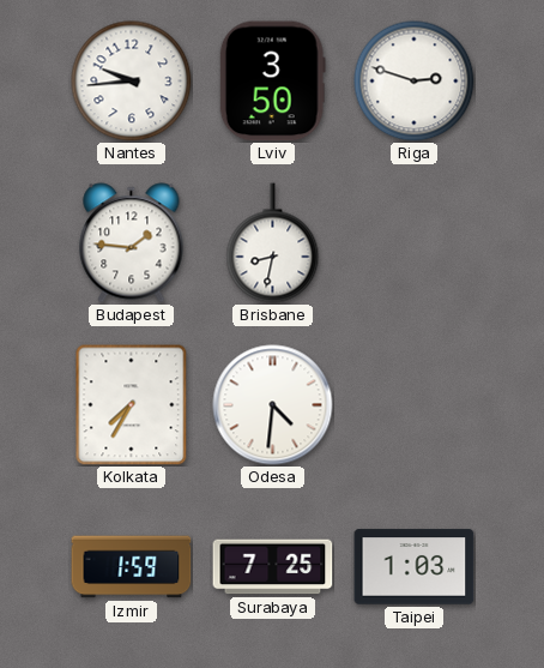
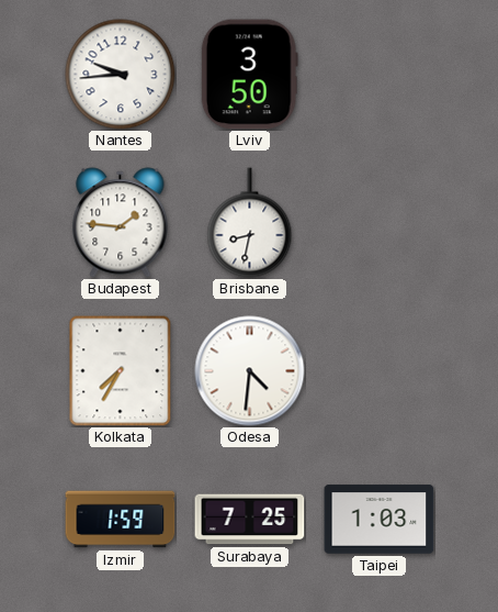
Riga: 2:48 -> none
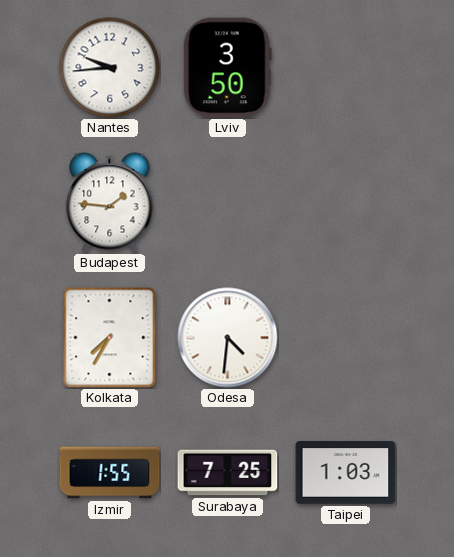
Brisbane: 8:32 -> none
Izmir: 1:59 -> 1:55
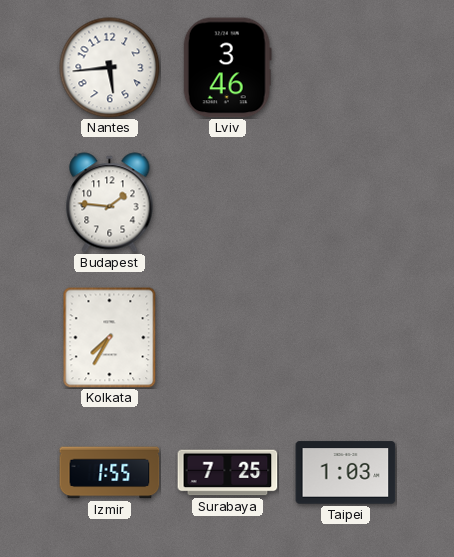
Nantes: 9:44 -> 5:44
Lviv: 3:50 -> 3:46
Odesa: 4:31 -> none
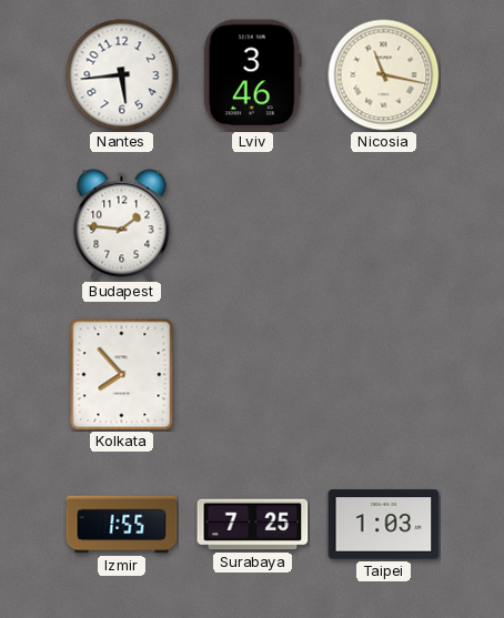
Nicosia: none -> 11:17
Kolkata: 7:35 -> 7:53
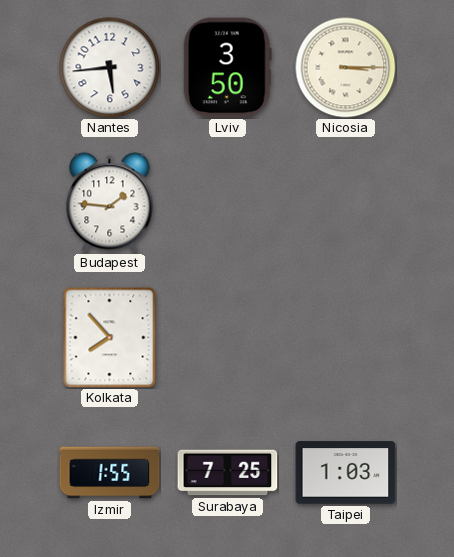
Lviv: 3:46 -> 3:50
Nicosia: 11:17 -> 3:15
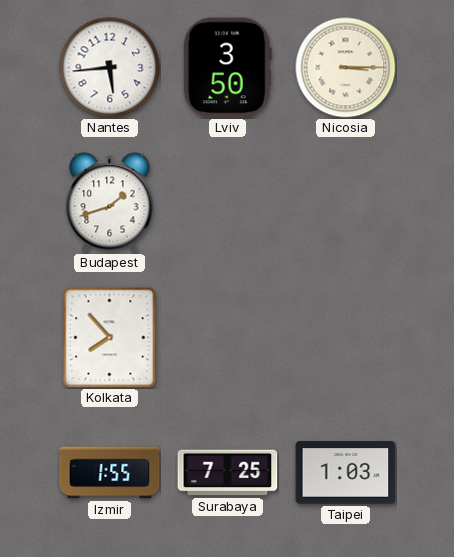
Budapest: 1:46 -> 1:42
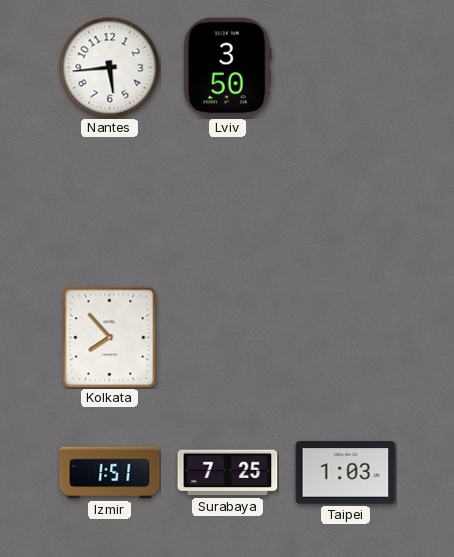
Nicosia: 3:15 -> none
Budapest: 1:42 -> none
Izmir: 1:55 -> 1:51
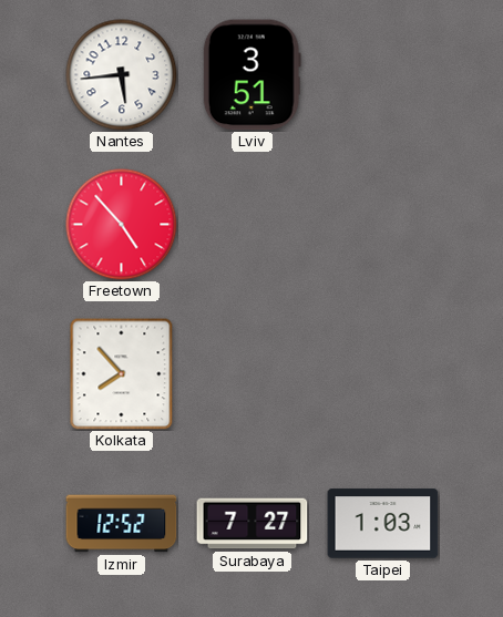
Lviv: 3:50 -> 3:51
Freetown: none -> 4:53
Izmir: 1:51 -> 12:52
Surabaya: 7:25 -> 7:27
